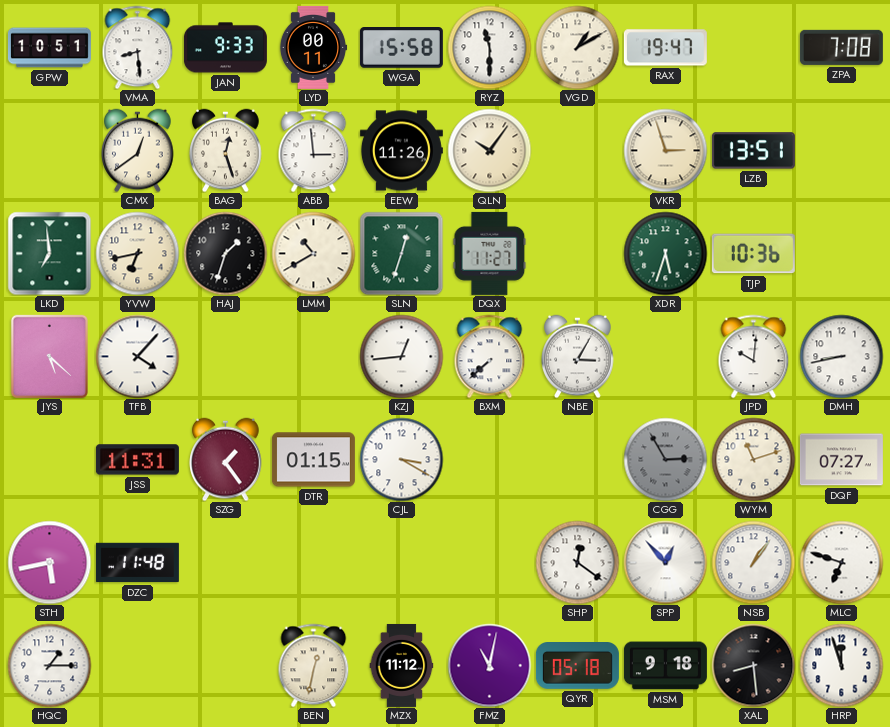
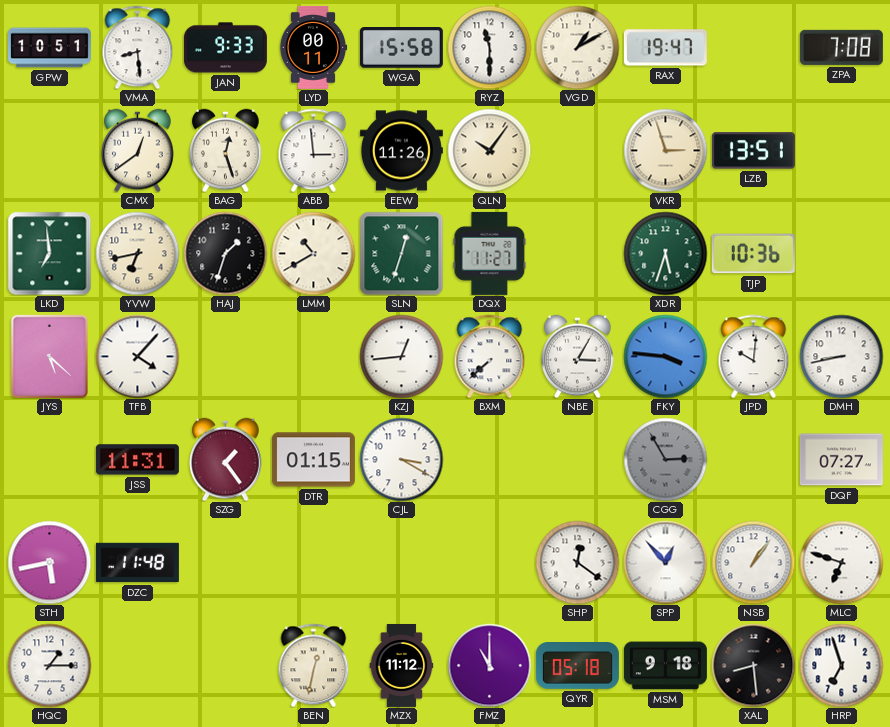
FKY: none -> 3:46
WYM: 11:12 -> none
FMZ: 11:02 -> 11:00
HRP: 11:57 -> 6:57
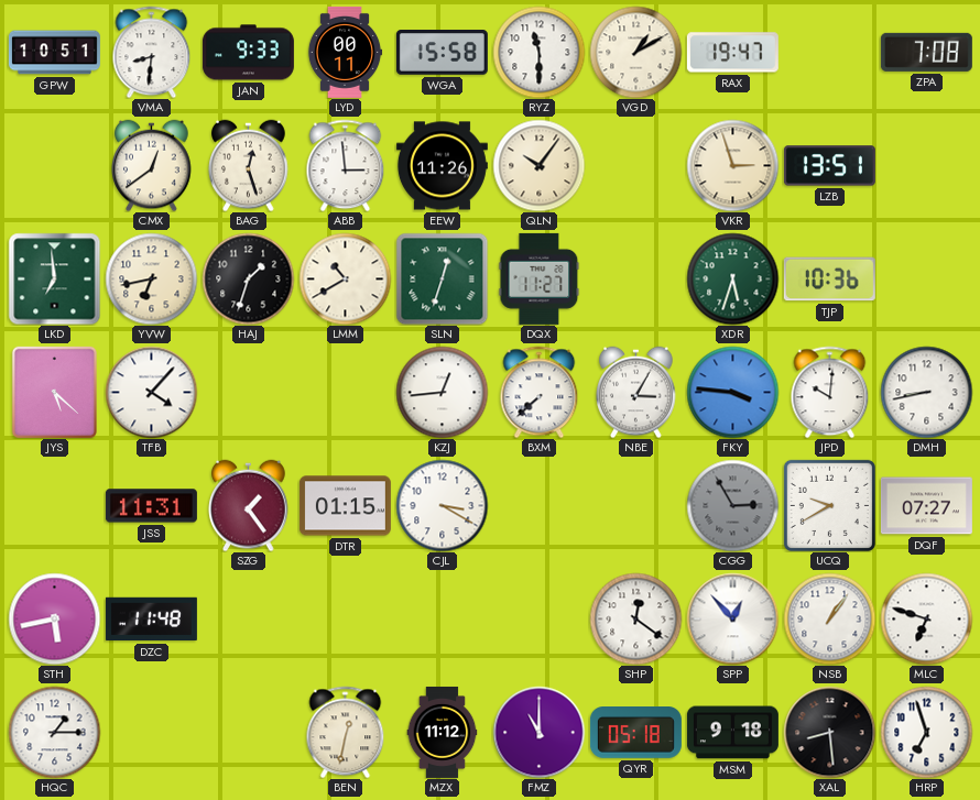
VMA: 8:29 -> 8:31
UCQ: none -> 9:40
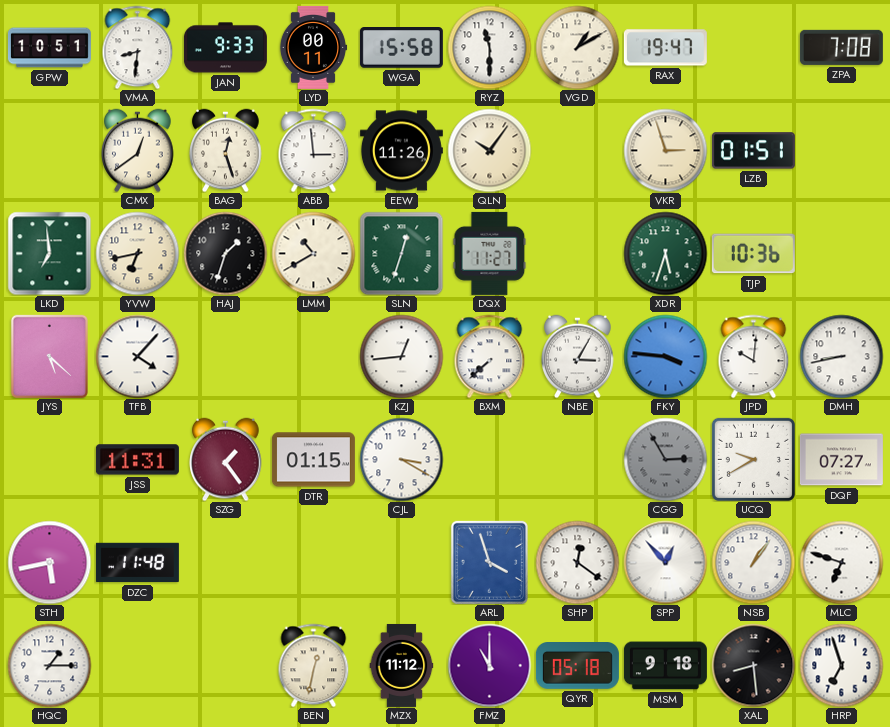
LZB: 13:51 -> 01:51
ARL: none -> 3:57
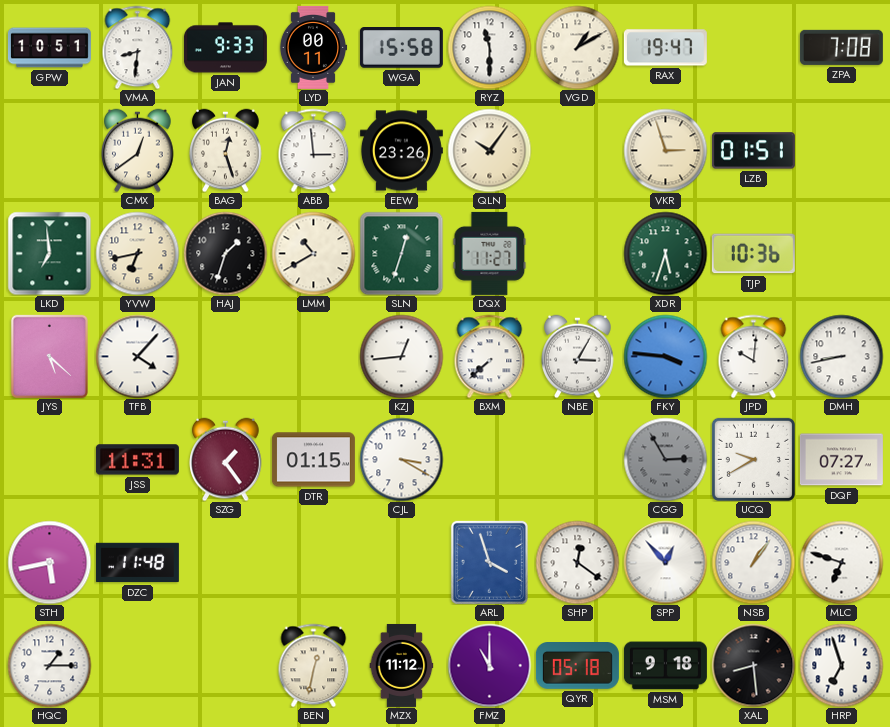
EEW: 11:26 -> 23:26
